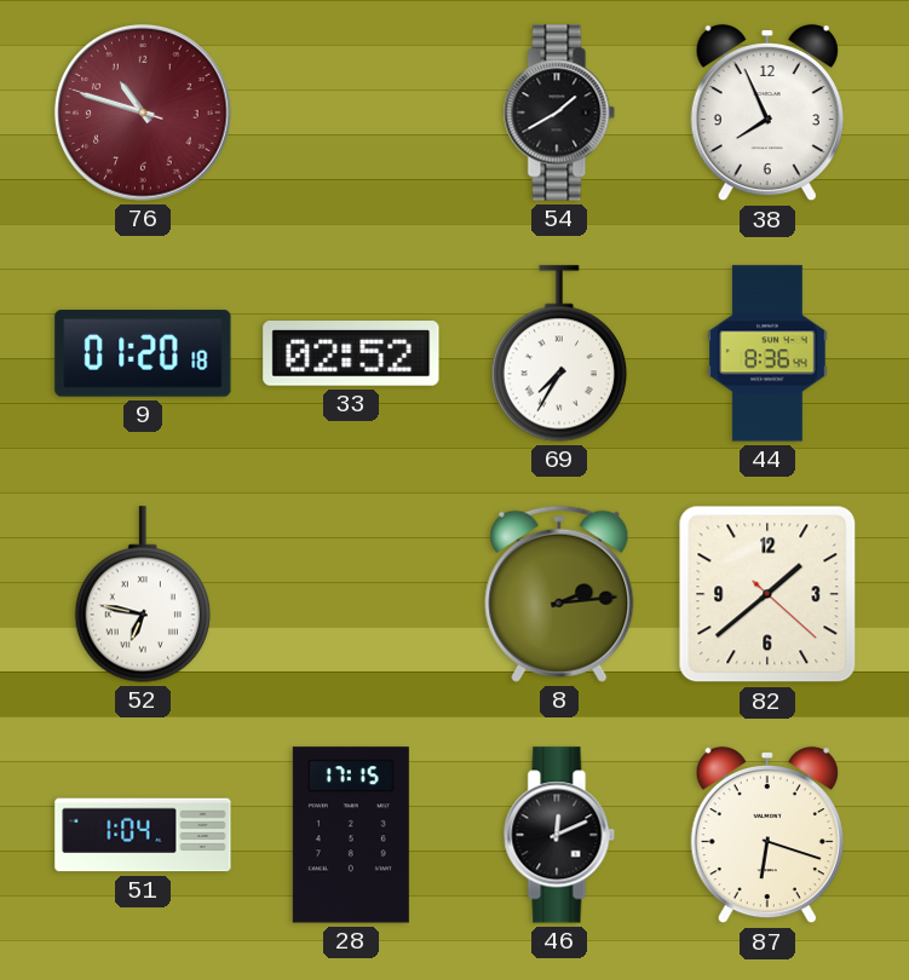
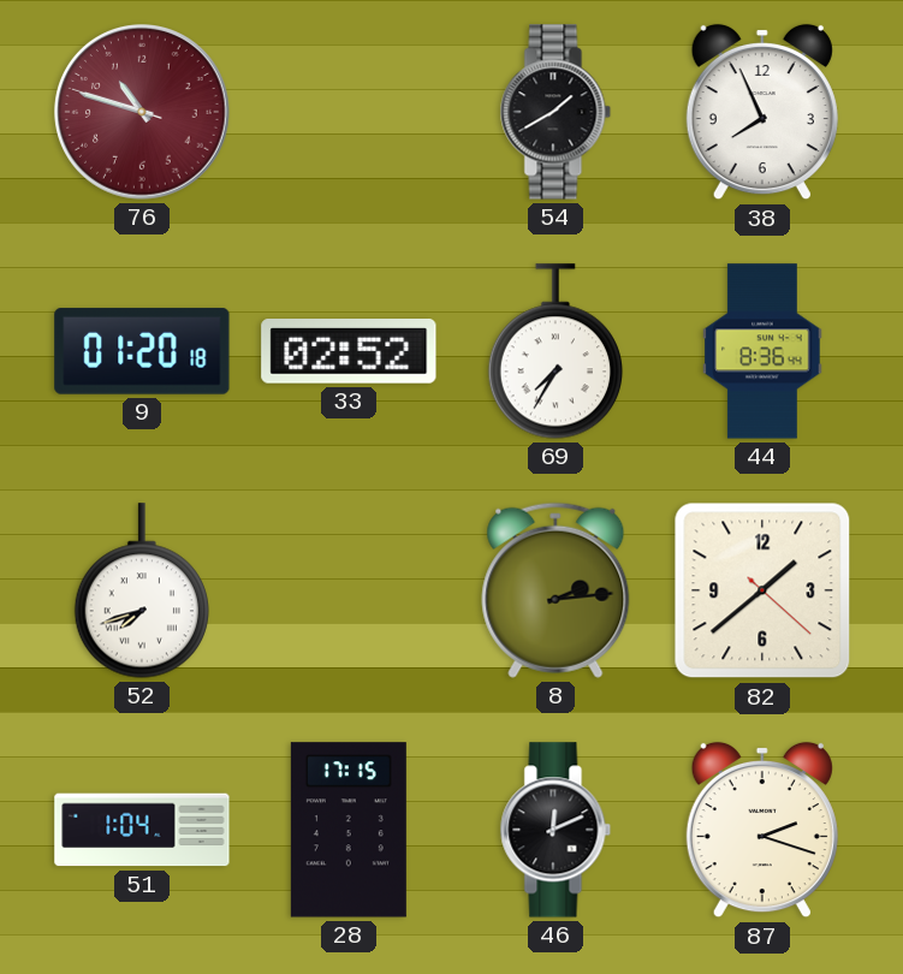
52: 6:47 -> 7:42
87: 6:18 -> 2:18
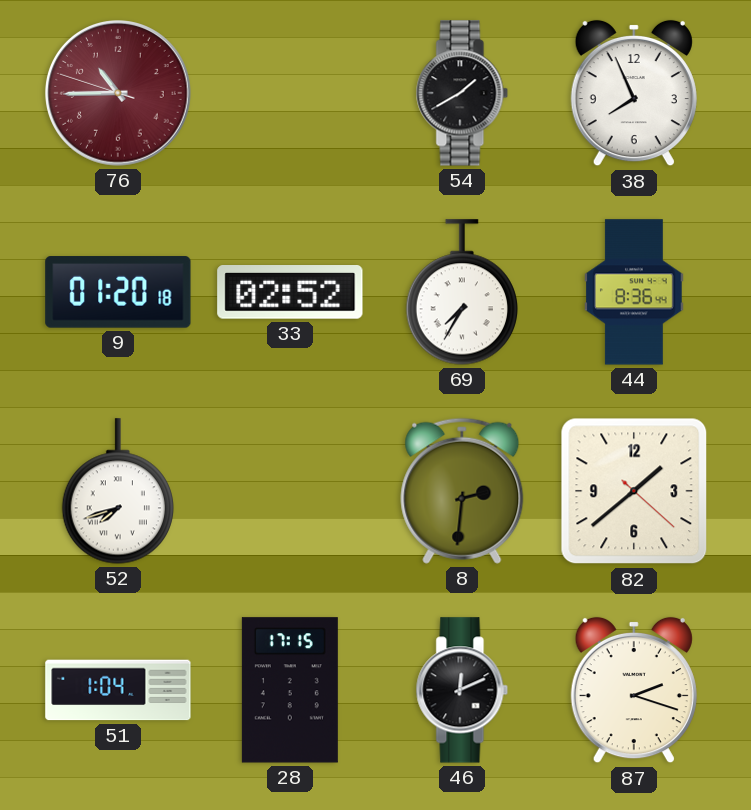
76: 10:47 -> 10:44
8: 2:14 -> 2:31
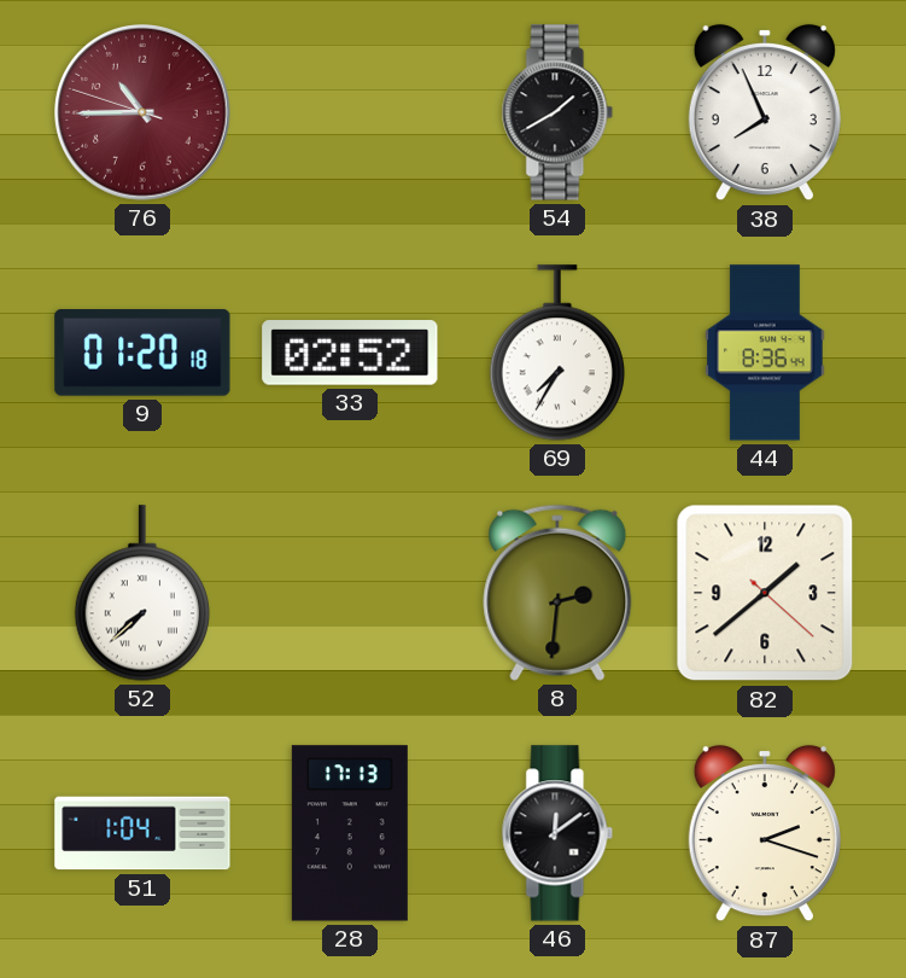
52: 7:42 -> 7:38
28: 17:15 -> 17:13
46: 12:11 -> 12:09
